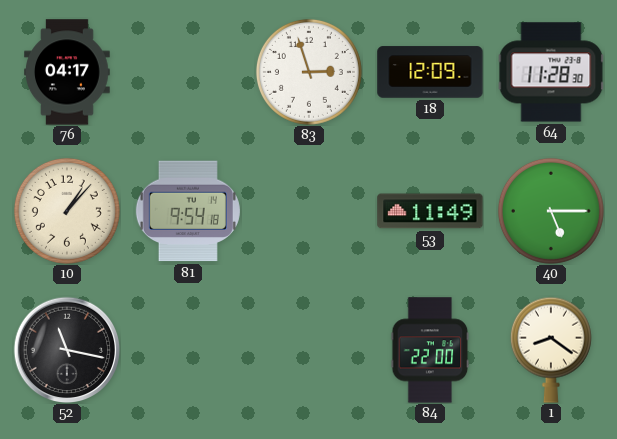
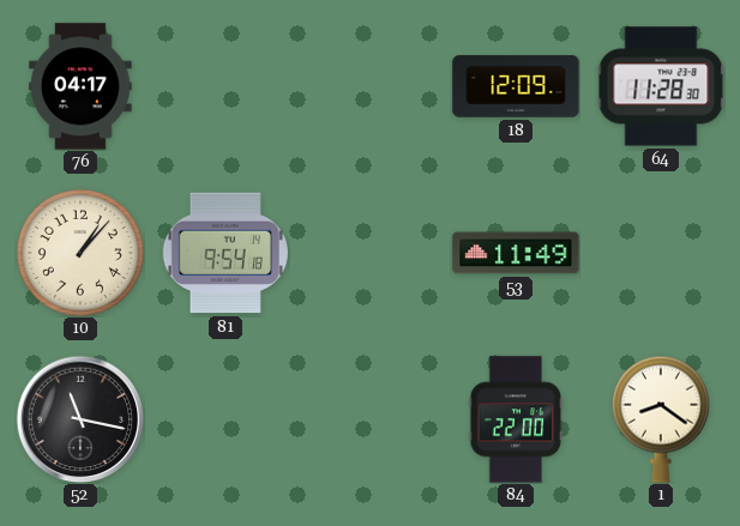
83: 2:57 -> none
40: 5:15 -> none
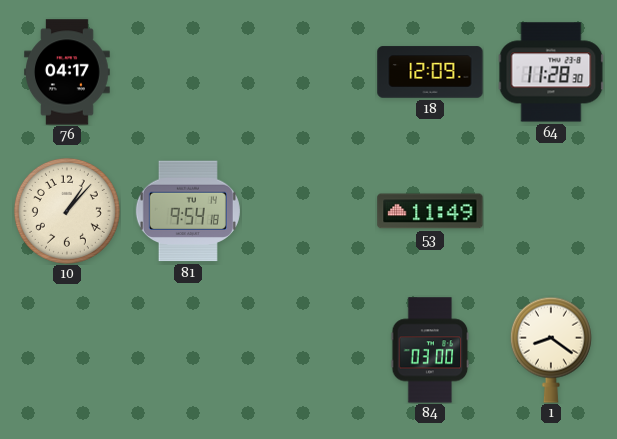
52: 11:17 -> none
84: 22:00 -> 03:00
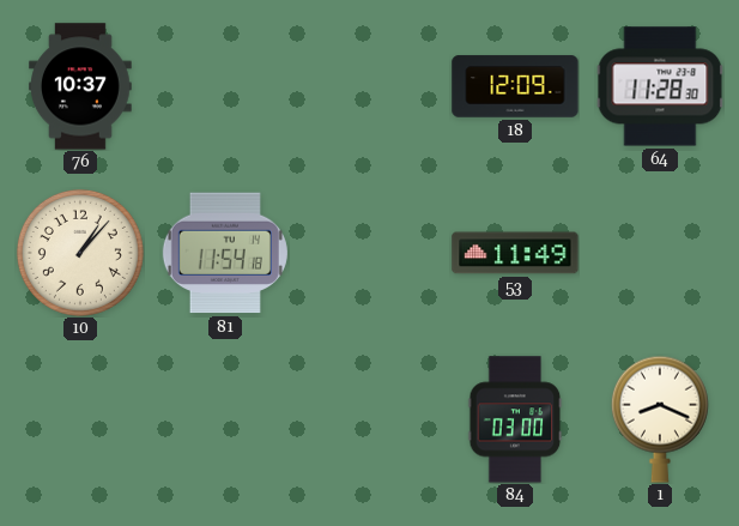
76: 04:17 -> 10:37
81: 9:54 -> 11:54
1: 8:21 -> 8:19
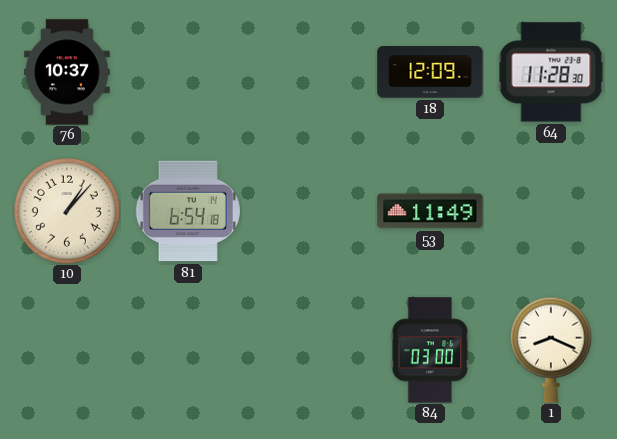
81: 11:54 -> 6:54
